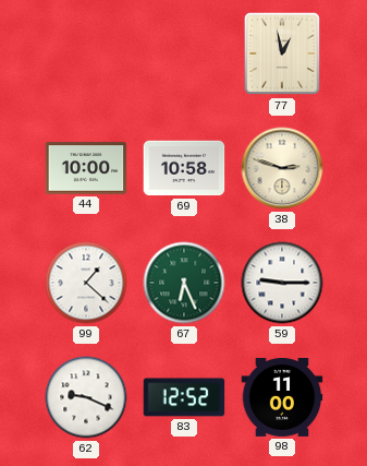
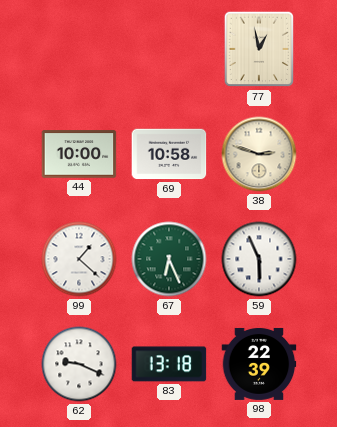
59: 9:15 -> 5:56
83: 12:52 -> 13:18
98: 11:00 -> 22:39
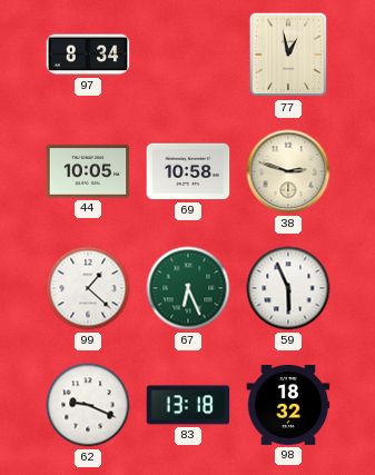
97: none -> 8:34
44: 10:00 -> 10:05
98: 22:39 -> 18:32
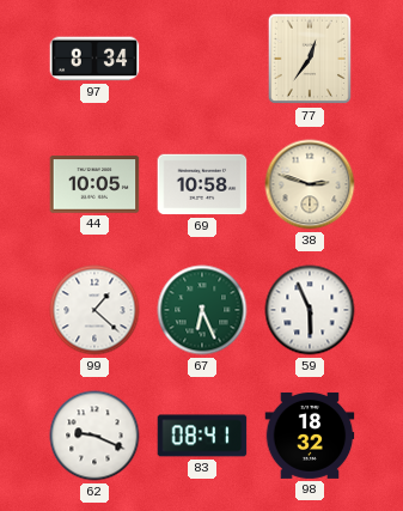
77: 12:58 -> 12:36
83: 13:18 -> 08:41
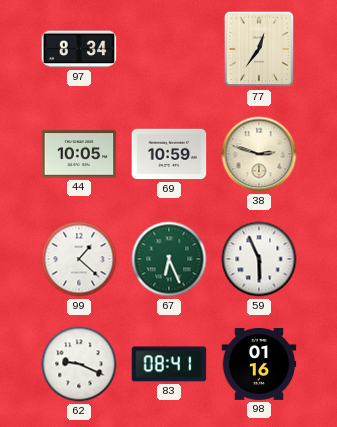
69: 10:58 -> 10:59
98: 18:32 -> 01:16
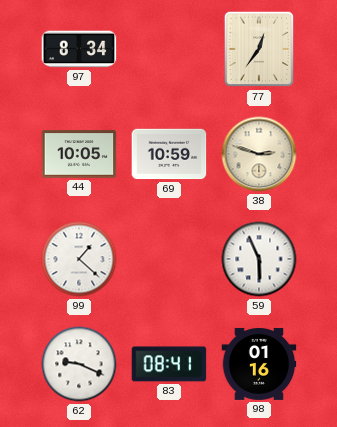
67: 6:26 -> none
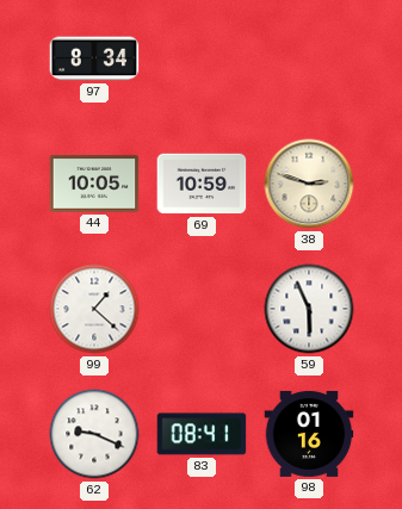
77: 12:36 -> none
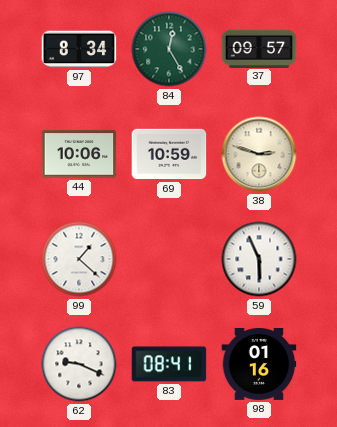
84: none -> 12:25
37: none -> 09:57
44: 10:05 -> 10:06
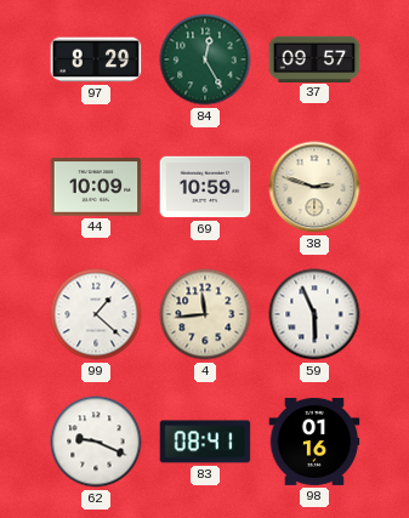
97: 8:34 -> 8:29
44: 10:06 -> 10:09
4: none -> 11:44
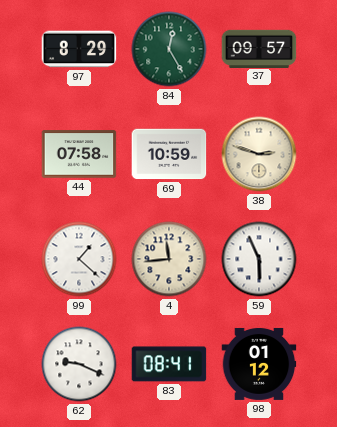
44: 10:09 -> 07:58
98: 01:16 -> 01:12
